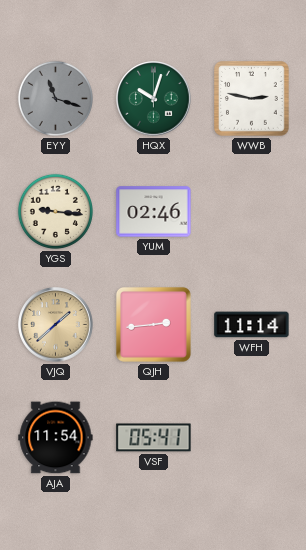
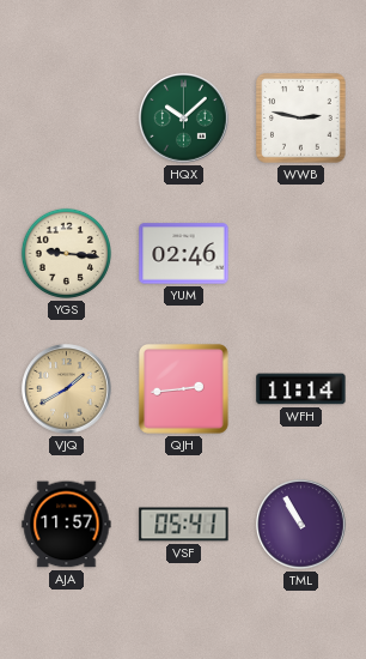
EYY: 11:18 -> none
HQX: 10:03 -> 10:08
VJQ: 1:38 -> 1:40
AJA: 11:54 -> 11:57
TML: none -> 10:55
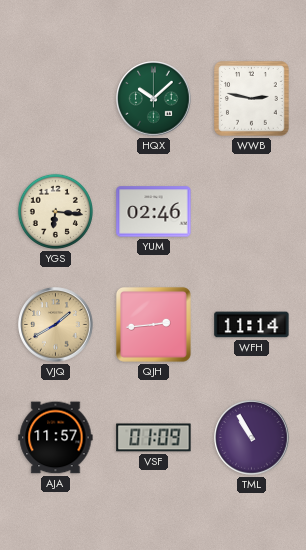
YGS: 9:16 -> 6:16
VSF: 05:41 -> 01:09
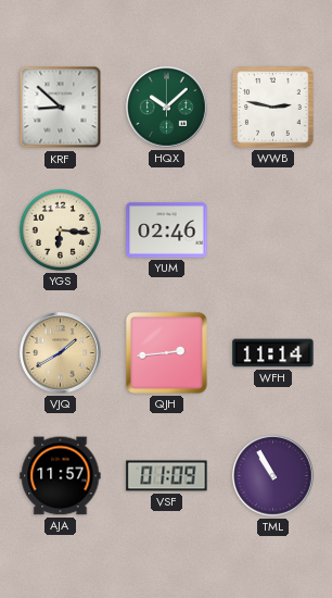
KRF: none -> 8:52
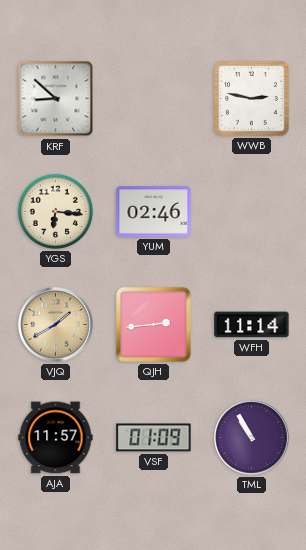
HQX: 10:08 -> none
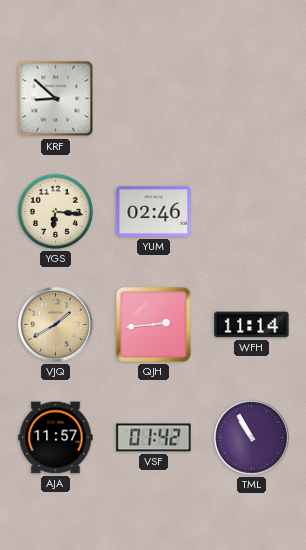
WWB: 2:47 -> none
VSF: 01:09 -> 01:42
